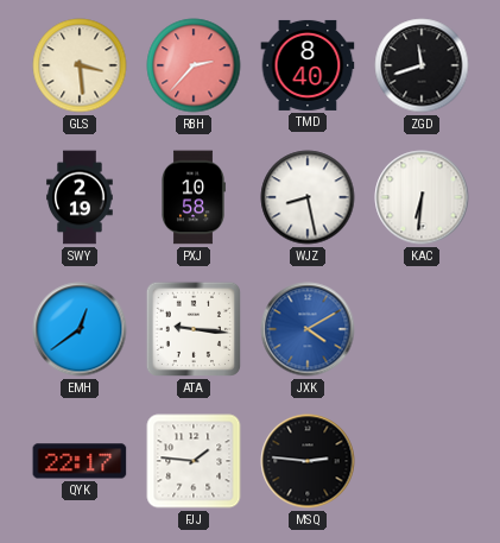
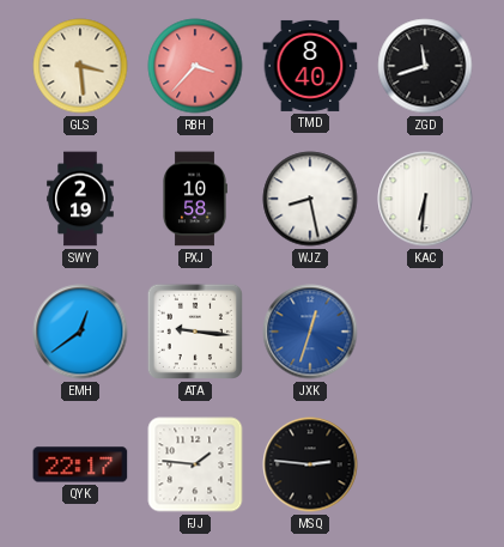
RBH: 2:37 -> 3:37
JXK: 4:10 -> 12:33
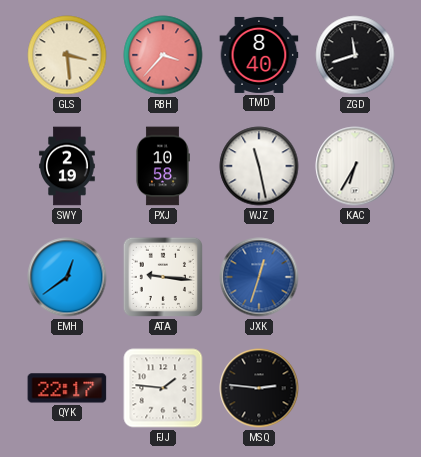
WJZ: 8:28 -> 11:28
KAC: 6:31 -> 6:35
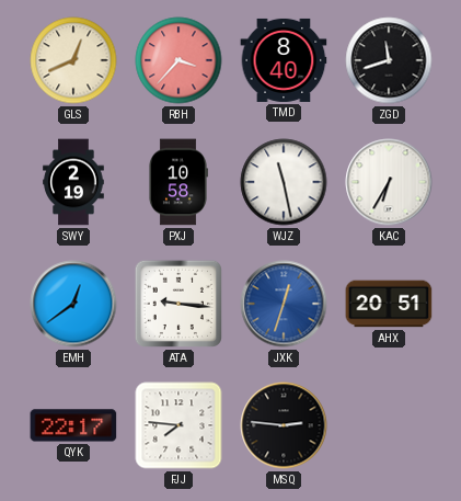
GLS: 3:29 -> 12:41
AHX: none -> 20:51
FJJ: 1:46 -> 7:46
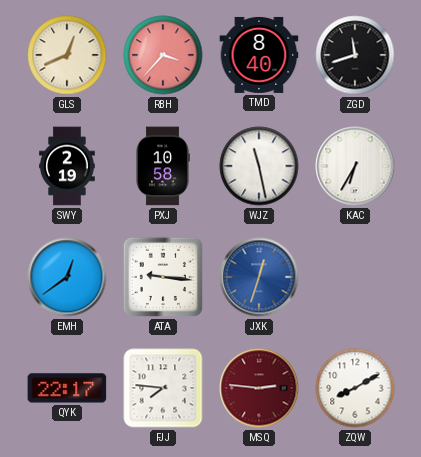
AHX: 20:51 -> none
MSQ dial: black -> burgundy
ZQW: none -> 8:10
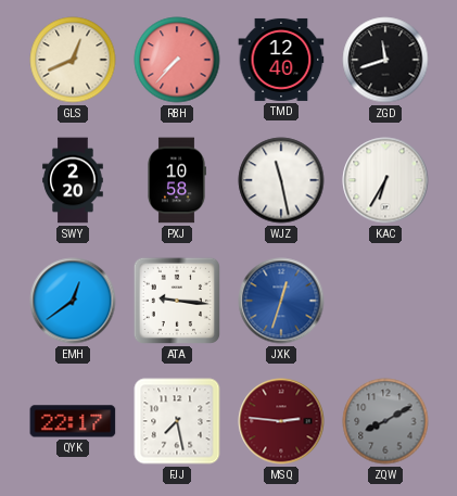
RBH: 3:37 -> 7:37
TMD: 8:40 -> 12:40
SWY: 2:19 -> 2:20
FJJ: 7:46 -> 7:28
ZQW dial: white -> grey
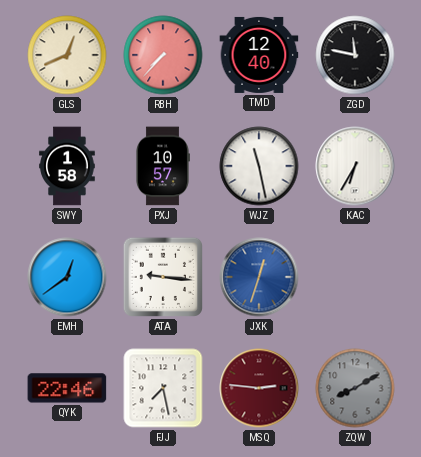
ZGD: 11:42 -> 11:47
SWY: 2:20 -> 1:58
PXJ: 10:58 -> 10:57
QYK: 22:17 -> 22:46
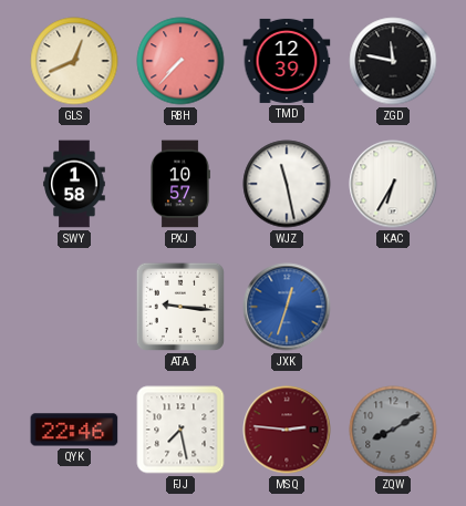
TMD: 12:40 -> 12:39
EMH: 12:39 -> none
